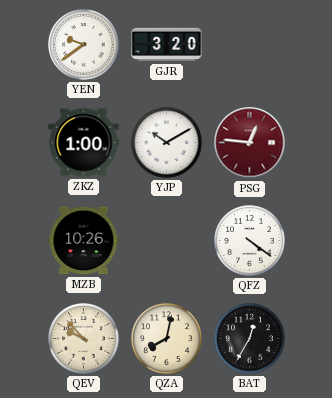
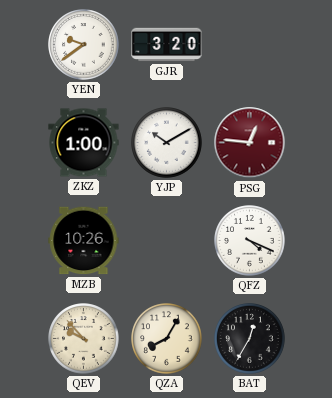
QFZ: 4:21 -> 4:19
QZA: 8:02 -> 8:05
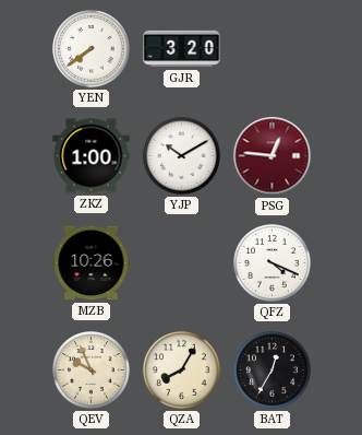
YEN: 9:39 -> 7:39
QEV: 9:53 -> 9:56
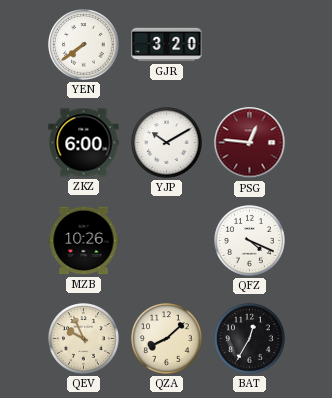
ZKZ: 1:00 -> 6:00
QZA: 8:05 -> 8:08
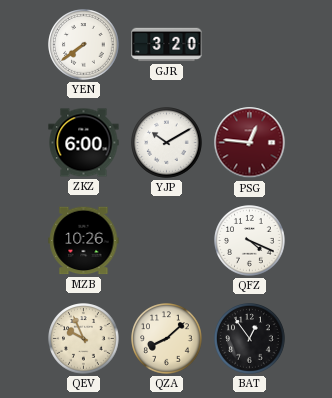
BAT: 12:35 -> 12:54
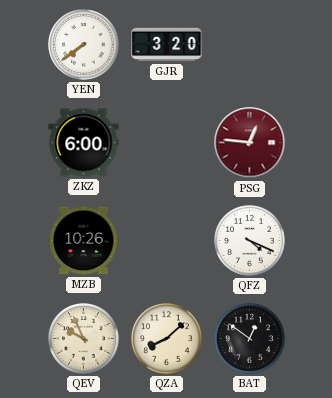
YJP: 10:10 -> none
BAT: 12:54 -> 12:51
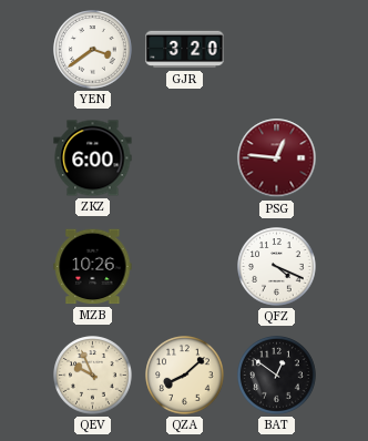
YEN: 7:39 -> 3:39
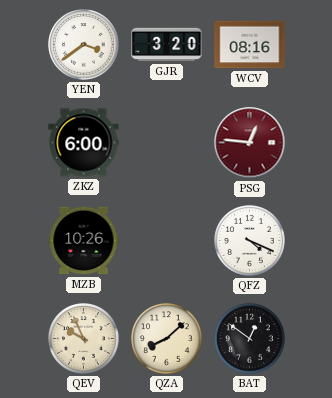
WCV: none -> 08:16
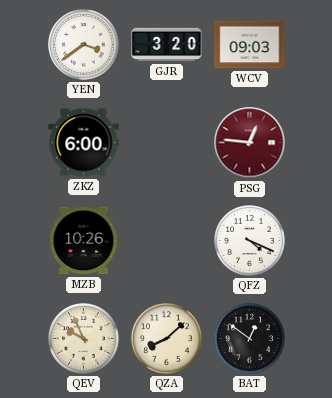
WCV: 08:16 -> 09:03
